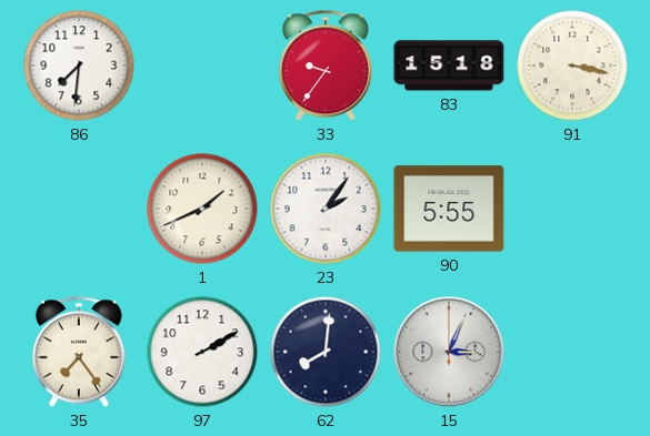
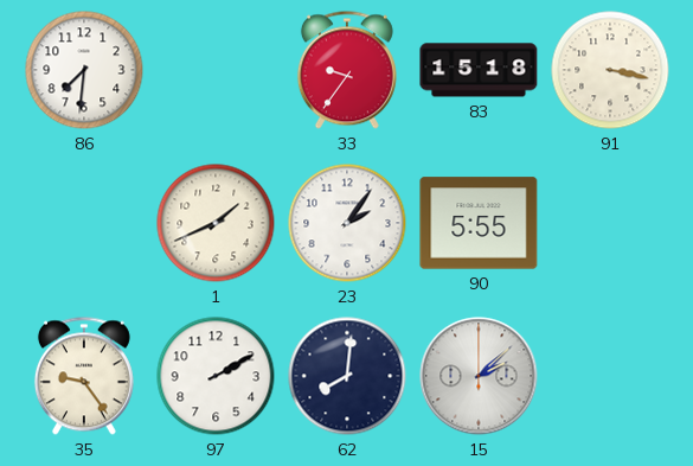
35: 7:24 -> 9:24
15: 3:04 -> 2:08
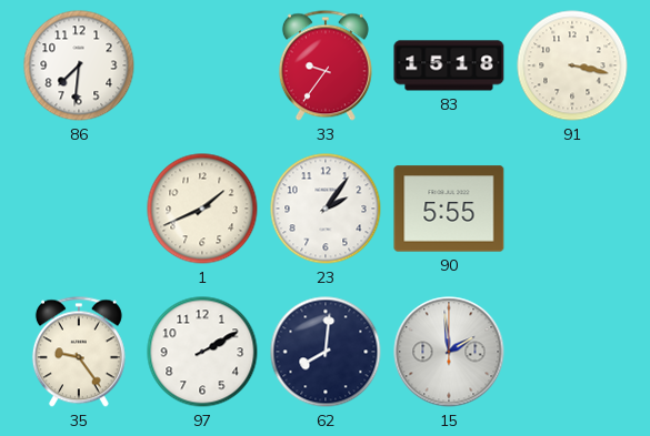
15: 2:08 -> 1:59
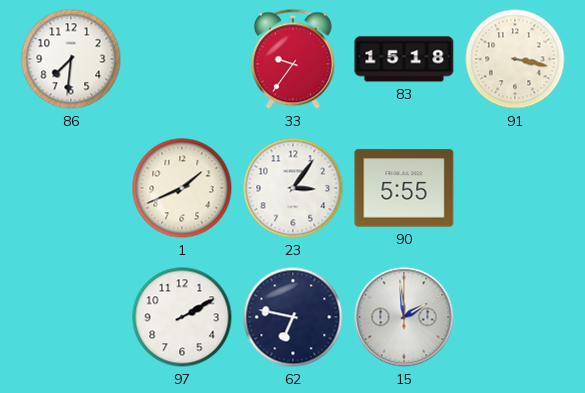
23: 2:06 -> 3:06
35: 9:24 -> none
62: 8:01 -> 6:47
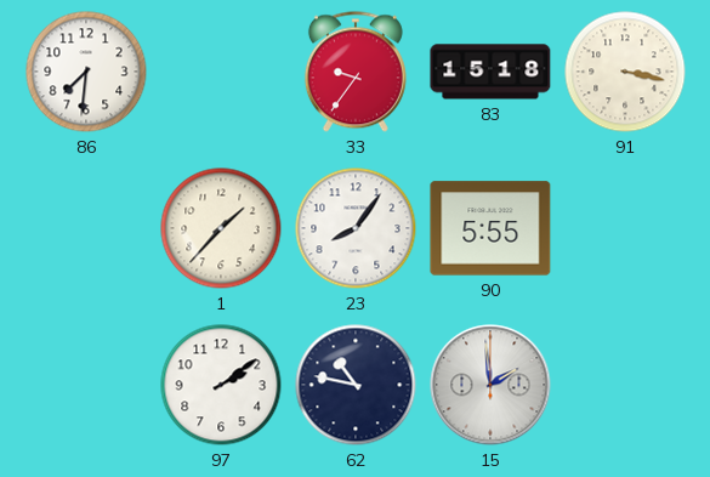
1: 1:41 -> 1:37
23: 3:06 -> 8:06
97: 2:10 -> 2:09
62: 6:47 -> 10:47
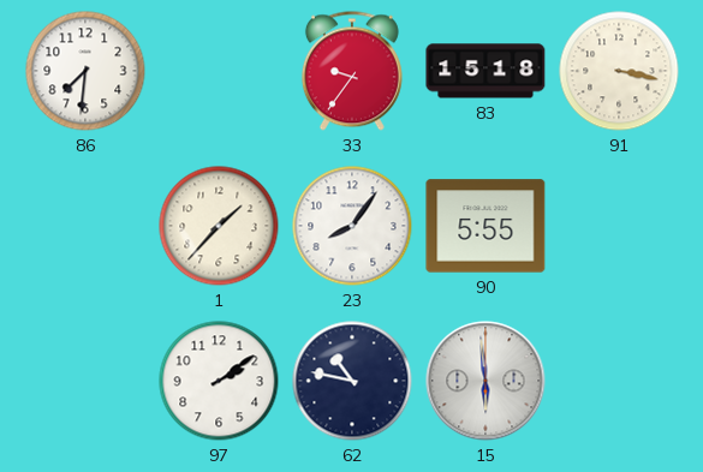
15: 1:59 -> 5:59
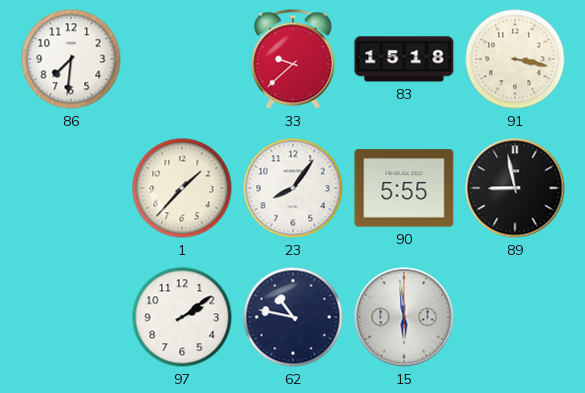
33: 9:36 -> 9:38
89: none -> 8:58
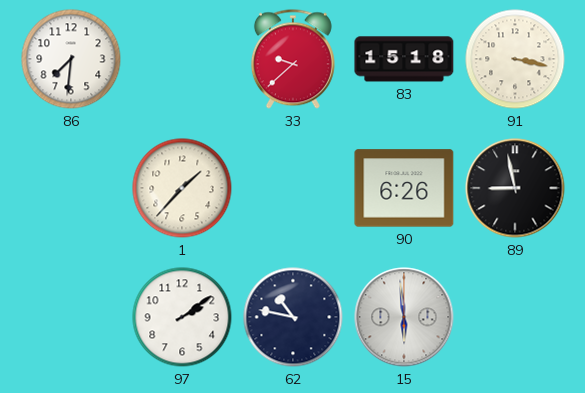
23: 8:06 -> none
90: 5:55 -> 6:26
